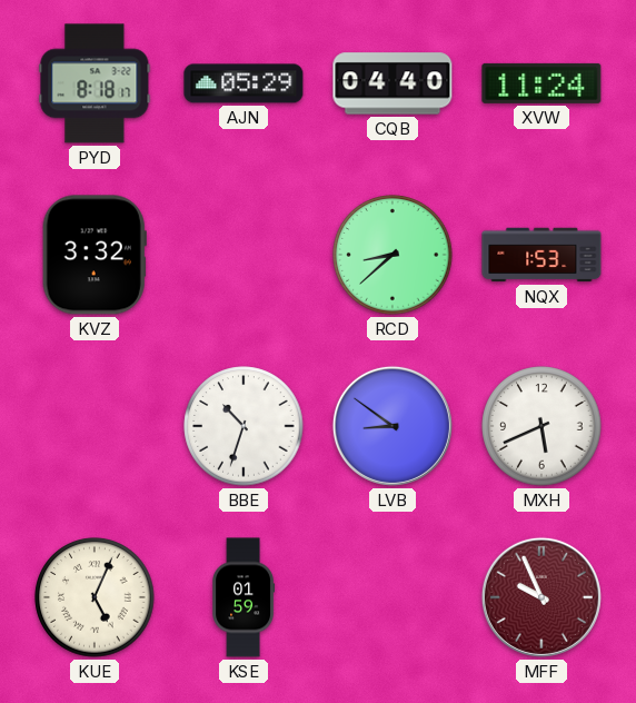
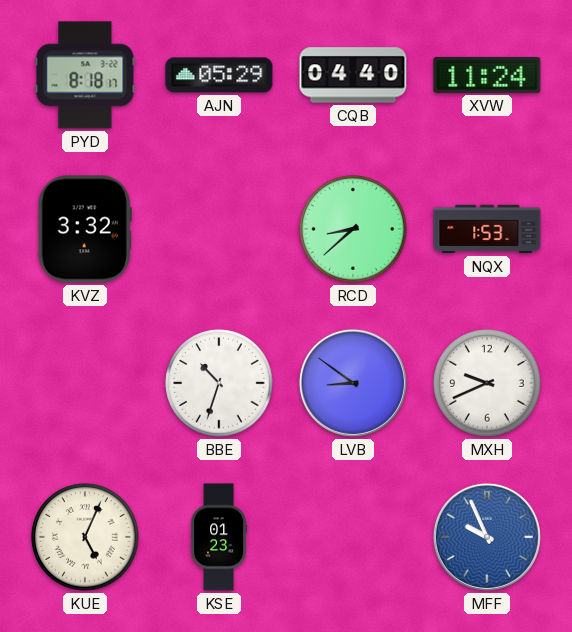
MXH: 5:41 -> 9:41
KSE: 01:59 -> 01:23
MFF dial: burgundy -> blue
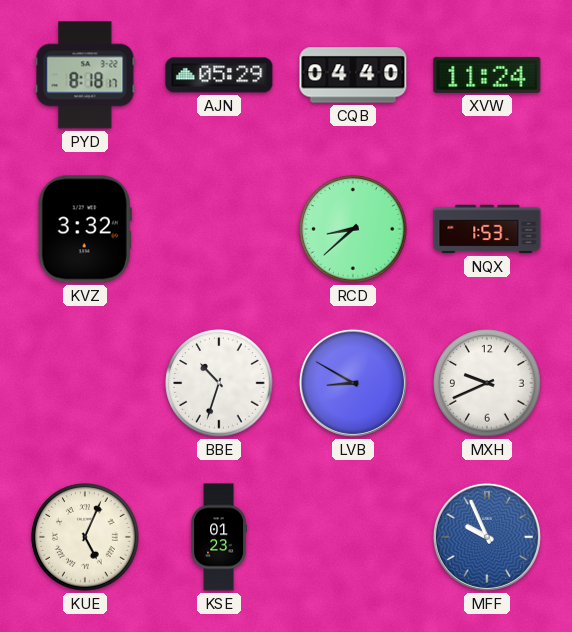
LVB: 8:51 -> 8:50
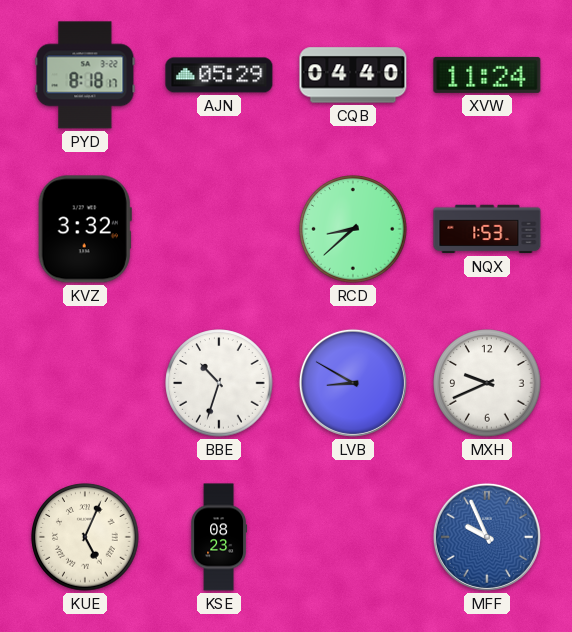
KSE: 01:23 -> 08:23
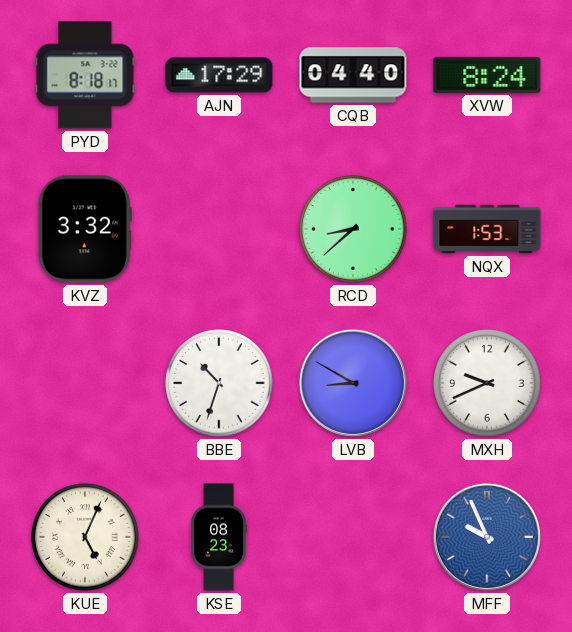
AJN: 05:29 -> 17:29
XVW: 11:24 -> 8:24
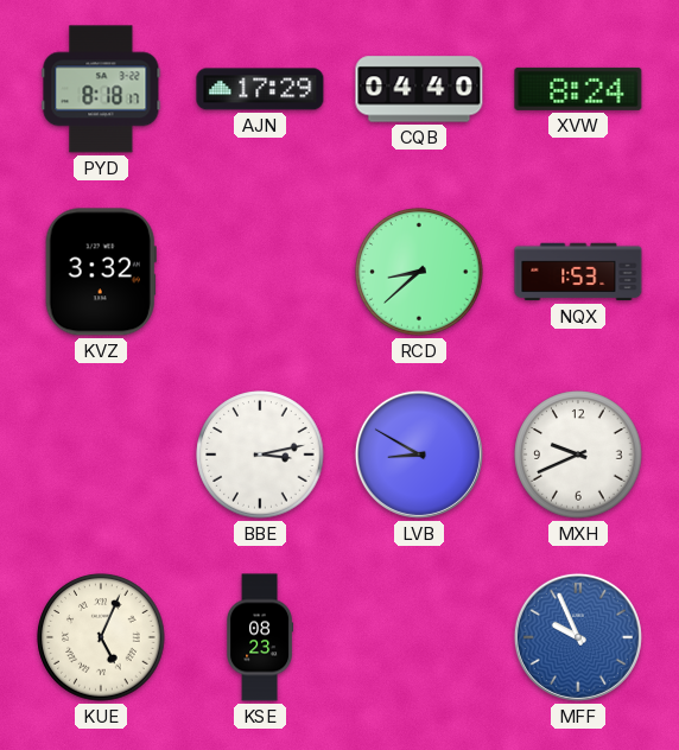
BBE: 10:33 -> 3:13
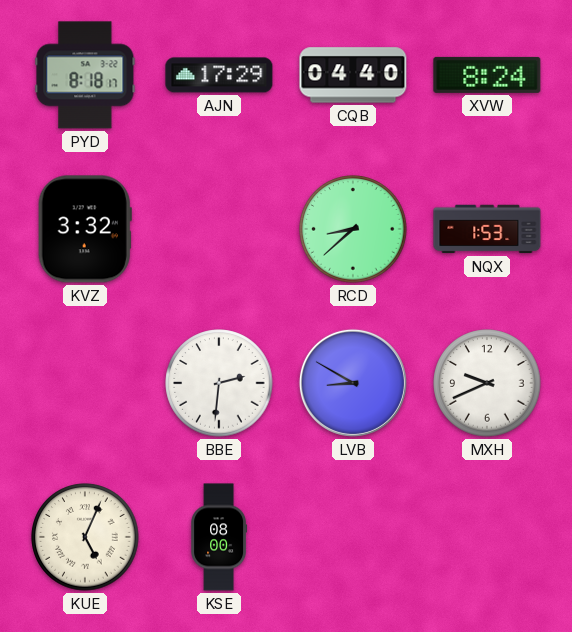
BBE: 3:13 -> 2:31
KSE: 08:23 -> 08:00
MFF: 9:56 -> none
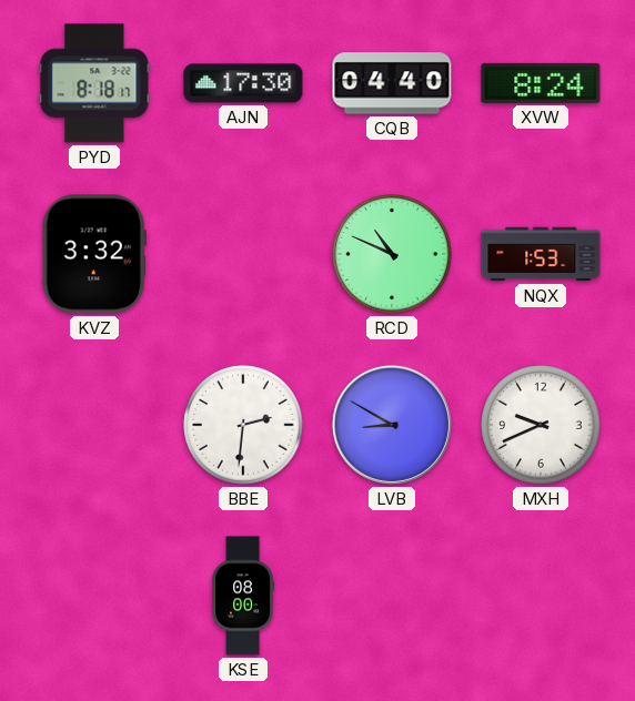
AJN: 17:29 -> 17:30
RCD: 8:38 -> 10:49
KUE: 5:04 -> none
